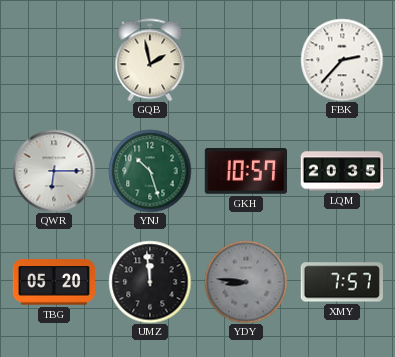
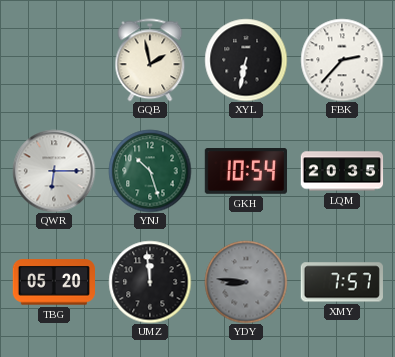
XYL: none -> 6:32
GKH: 10:57 -> 10:54
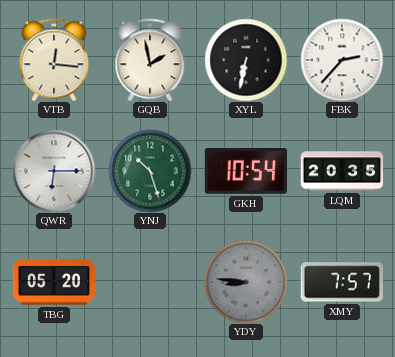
VTB: none -> 12:16
UMZ: 11:59 -> none
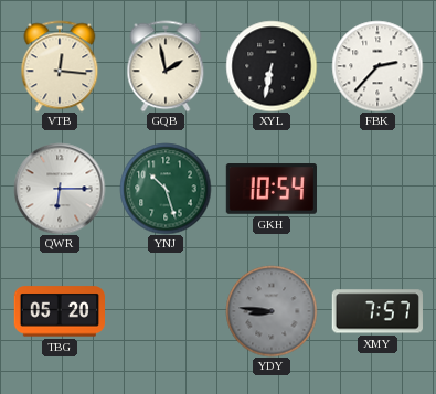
LQM: 20:35 -> none
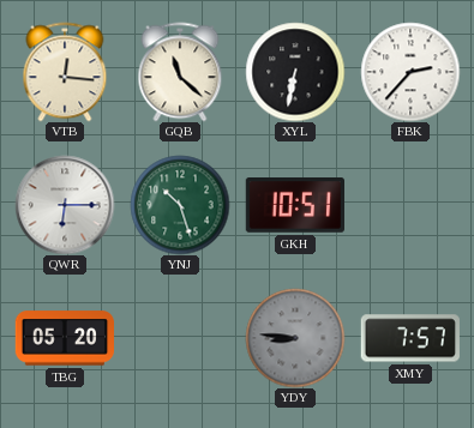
GQB: 1:58 -> 11:22
GKH: 10:54 -> 10:51
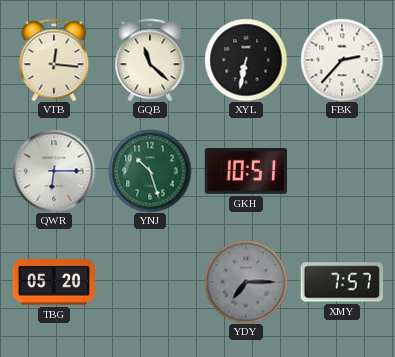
YDY: 8:46 -> 7:15
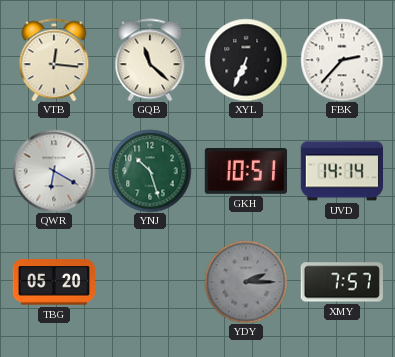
XYL: 6:32 -> 6:34
QWR: 6:15 -> 6:20
UVD: none -> 14:14
YDY: 7:15 -> 2:15
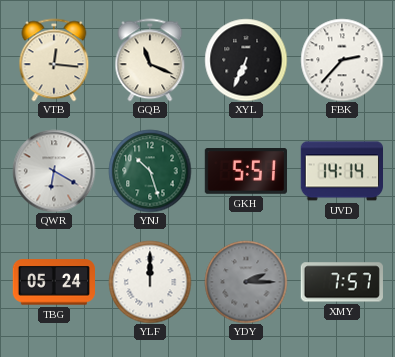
GQB: 11:22 -> 11:19
GKH: 10:51 -> 5:51
TBG: 05:20 -> 05:24
YLF: none -> 12:00
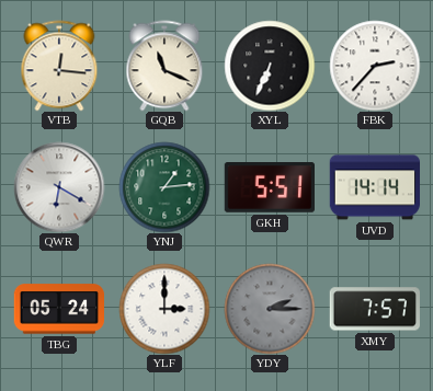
YNJ: 10:27 -> 1:14
YLF: 12:00 -> 3:00
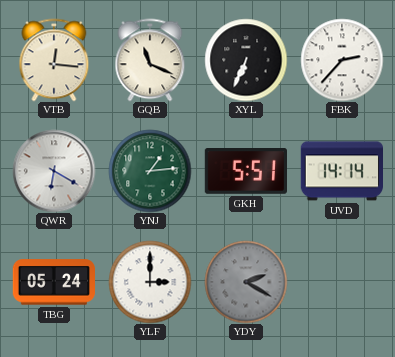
YDY: 2:15 -> 2:20
XMY: 7:57 -> none
